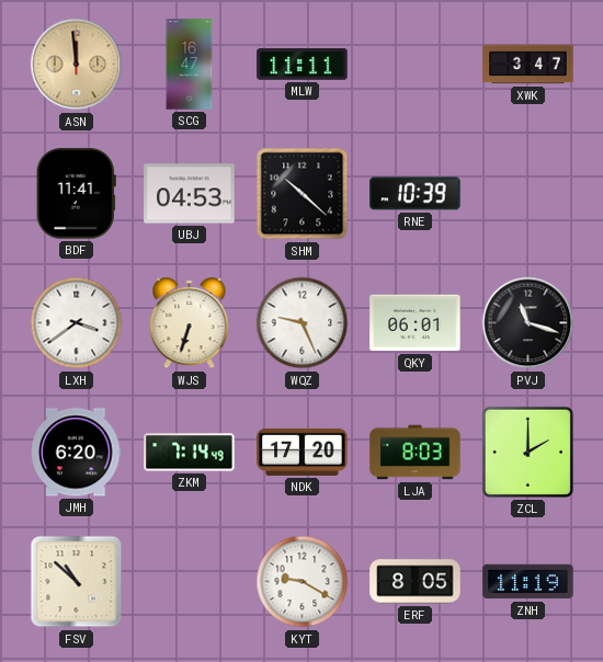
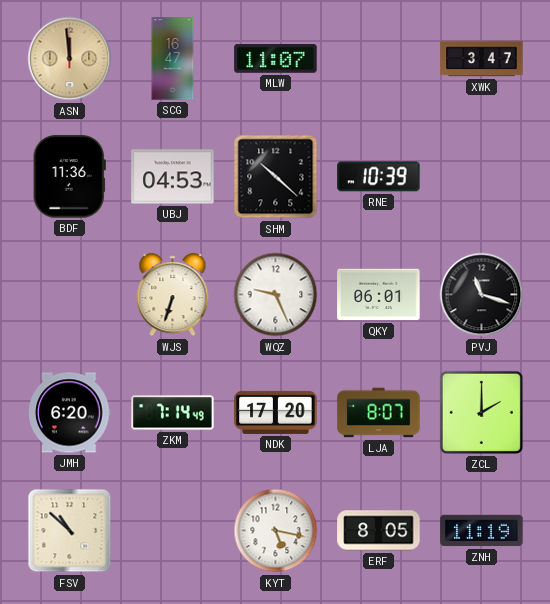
MLW: 11:11 -> 11:07
BDF: 11:41 -> 11:36
LXH: 3:39 -> none
LJA: 8:03 -> 8:07
KYT: 9:20 -> 5:17
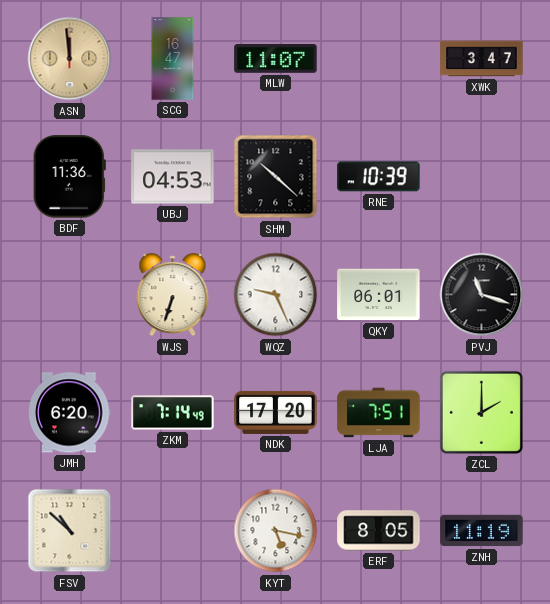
LJA: 8:07 -> 7:51
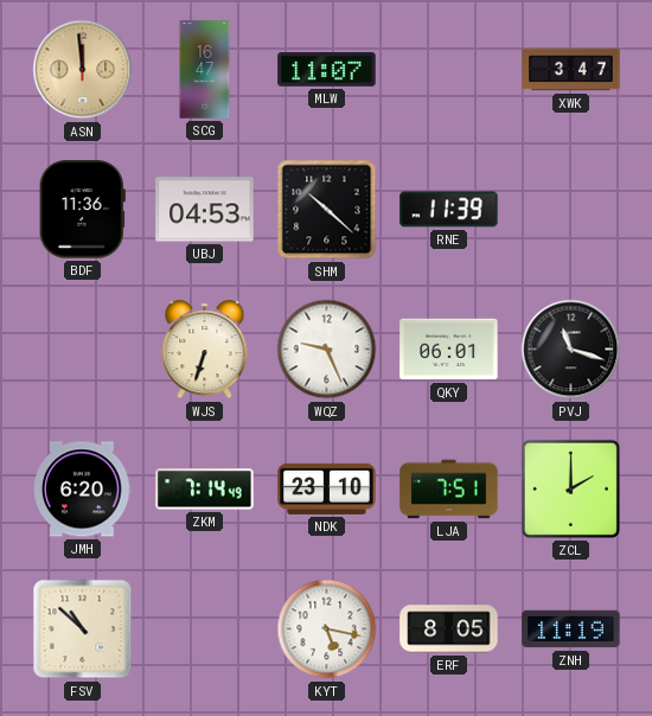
RNE: 10:39 -> 11:39
NDK: 17:20 -> 23:10
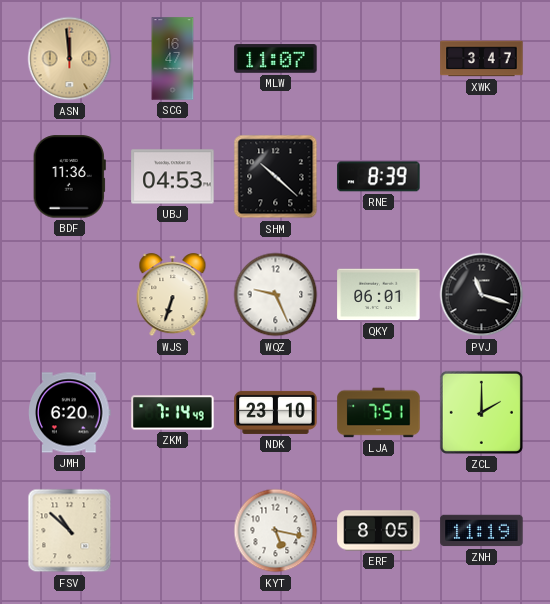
RNE: 11:39 -> 8:39
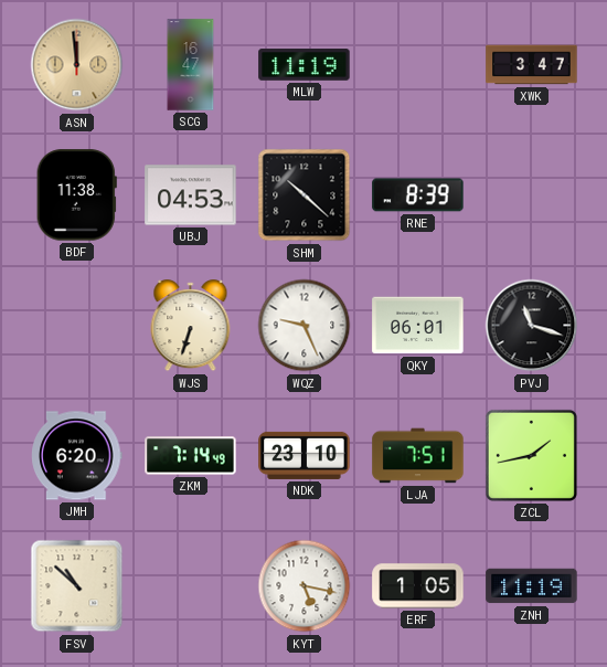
MLW: 11:07 -> 11:19
BDF: 11:36 -> 11:38
ZCL: 2:00 -> 1:43
ERF: 8:05 -> 1:05
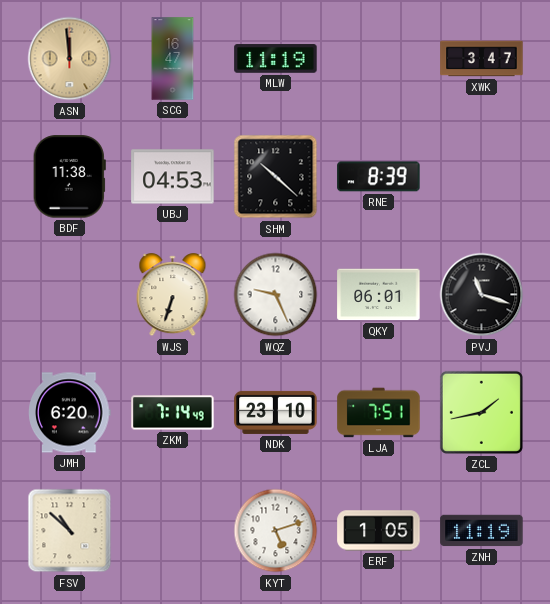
KYT: 5:17 -> 5:12
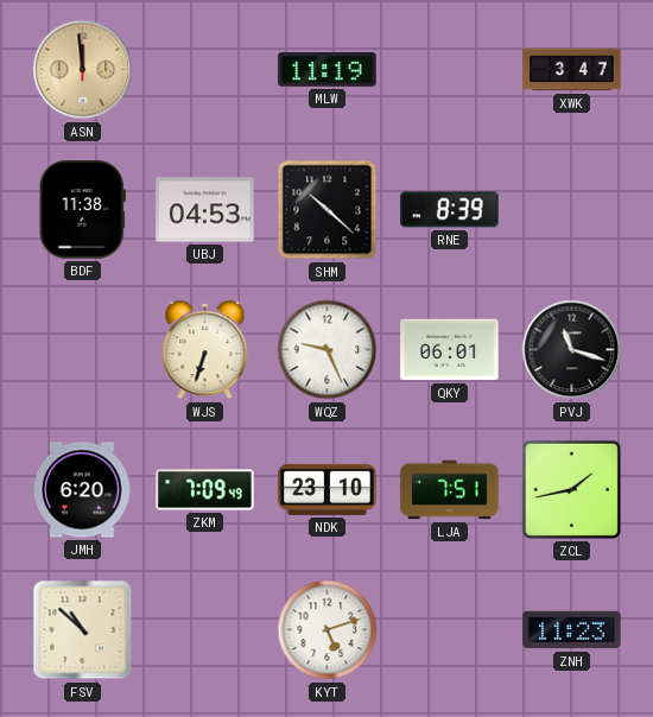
SCG: 16:47 -> none
ZKM: 7:14 -> 7:09
ERF: 1:05 -> none
ZNH: 11:19 -> 11:23
